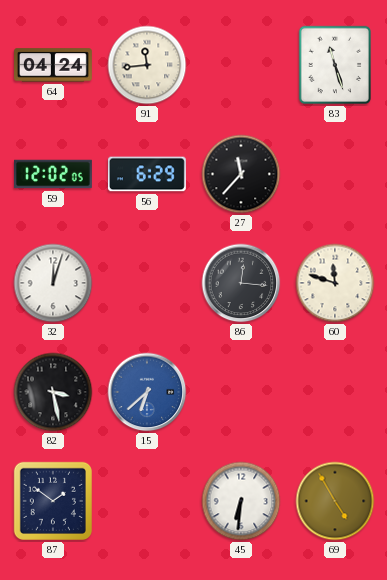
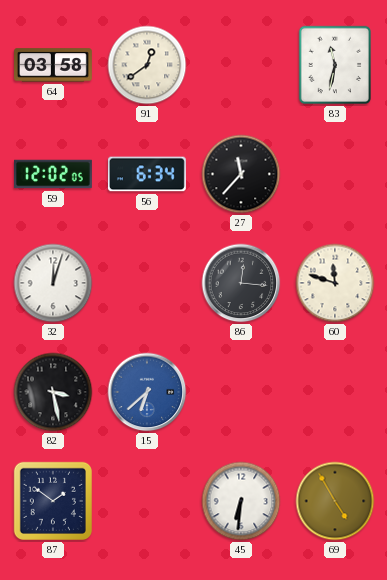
64: 04:24 -> 03:58
91: 11:44 -> 12:39
83: 11:27 -> 11:32
56: 6:29 -> 6:34
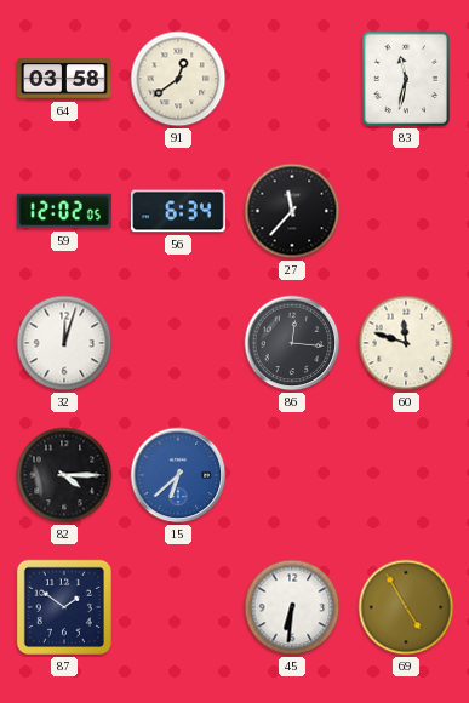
82: 3:28 -> 4:15
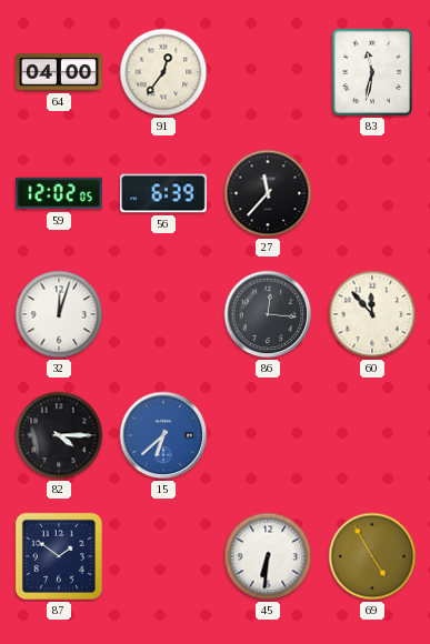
64: 03:58 -> 04:00
91: 12:39 -> 12:36
56: 6:34 -> 6:39
60: 11:48 -> 11:53
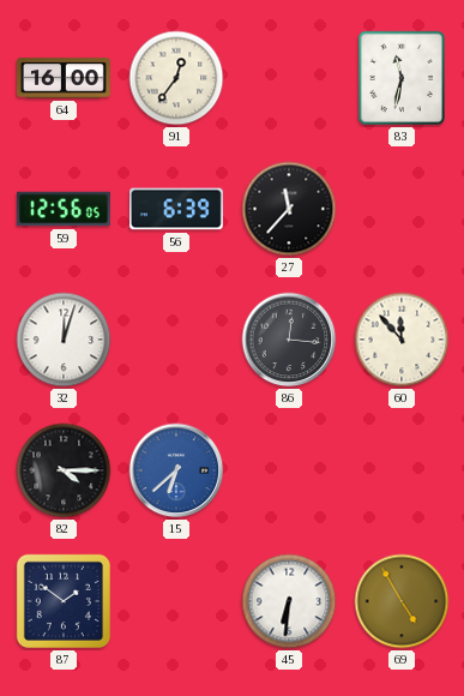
64: 04:00 -> 16:00
59: 12:02 -> 12:56
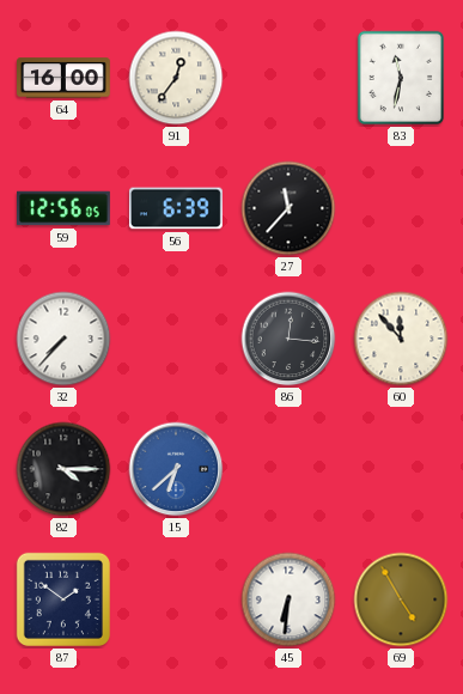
32: 12:03 -> 7:37
